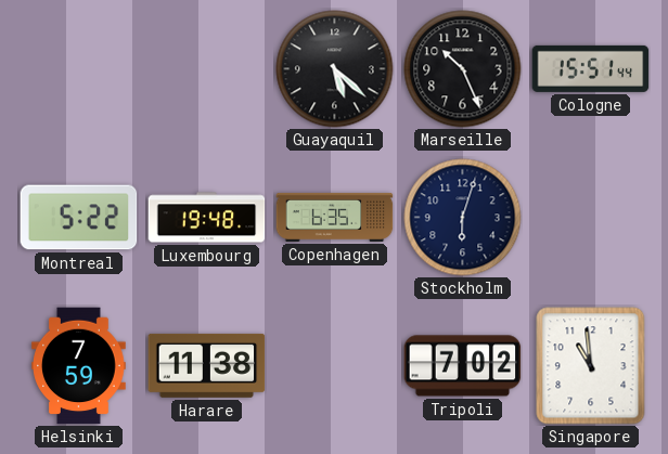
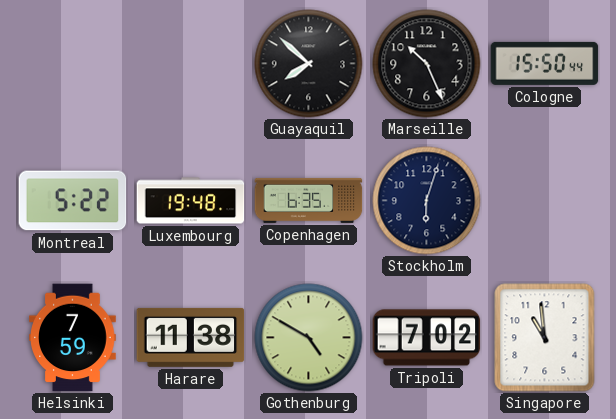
Guayaquil: 5:22 -> 7:52
Cologne: 15:51 -> 15:50
Gothenburg: none -> 4:50
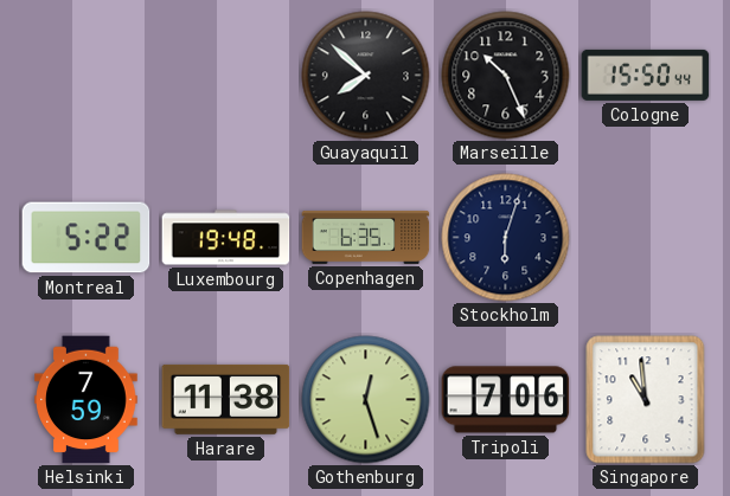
Gothenburg: 4:50 -> 12:27
Tripoli: 7:02 -> 7:06
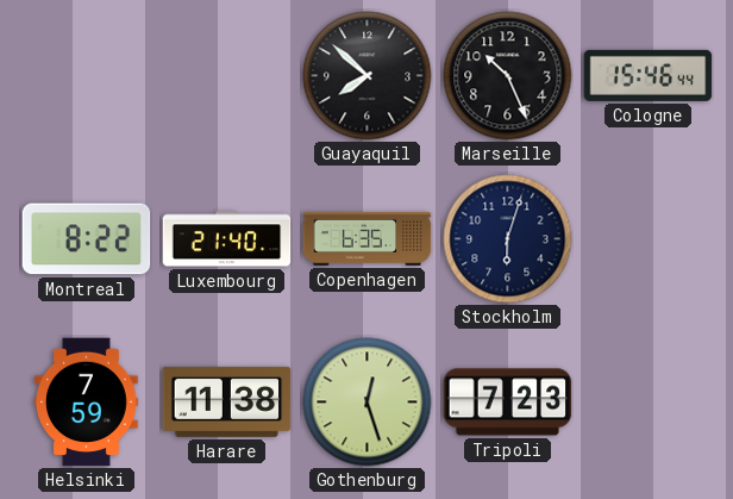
Cologne: 15:50 -> 15:46
Montreal: 5:22 -> 8:22
Luxembourg: 19:48 -> 21:40
Tripoli: 7:06 -> 7:23
Singapore: 10:59 -> none
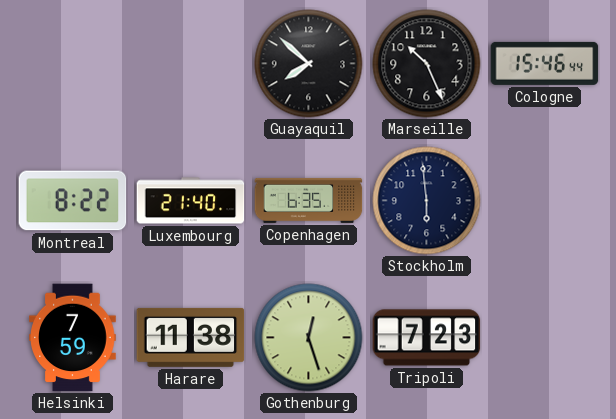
Stockholm: 6:03 -> 5:59
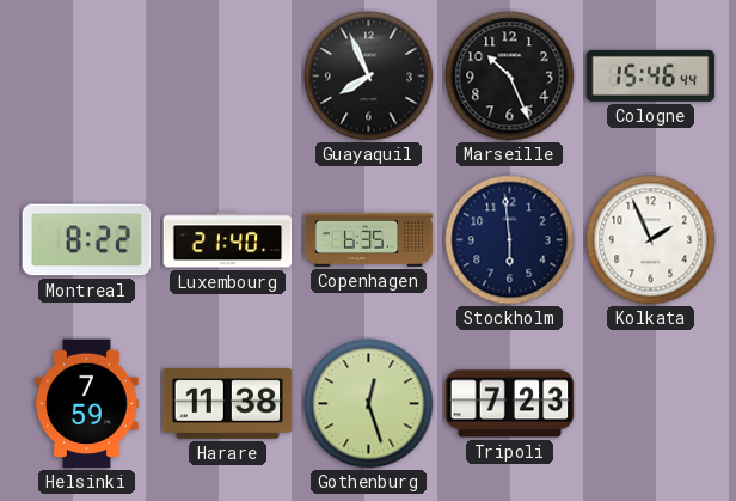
Guayaquil: 7:52 -> 7:56
Kolkata: none -> 1:56
